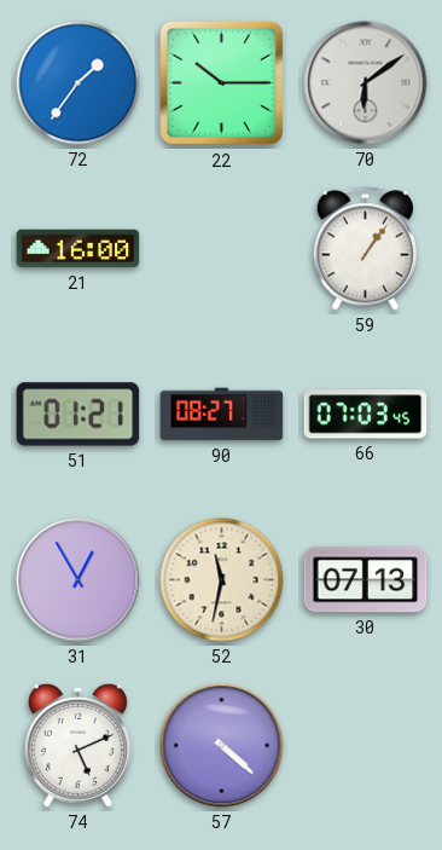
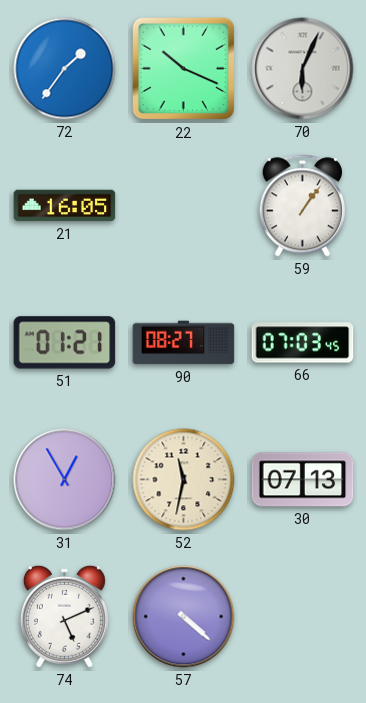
22: 10:15 -> 10:19
70: 6:09 -> 6:04
21: 16:00 -> 16:05
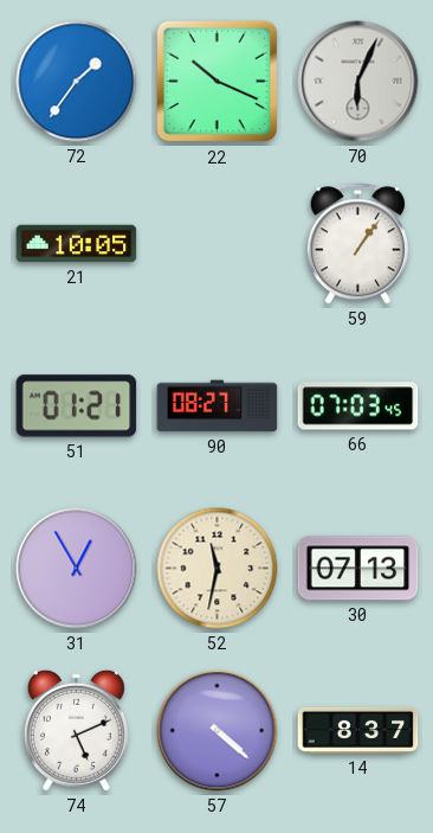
21: 16:05 -> 10:05
14: none -> 8:37
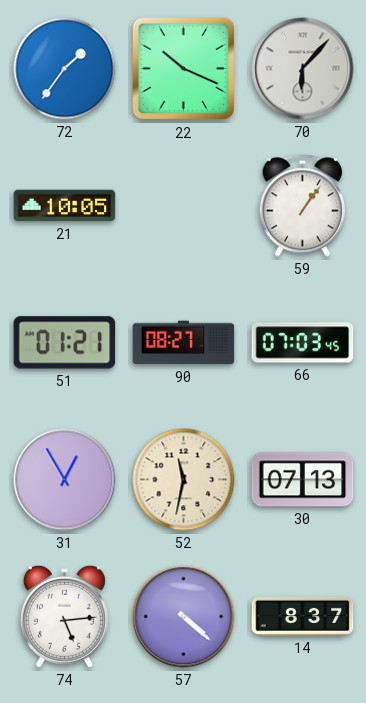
70: 6:04 -> 6:07
74: 5:11 -> 5:14
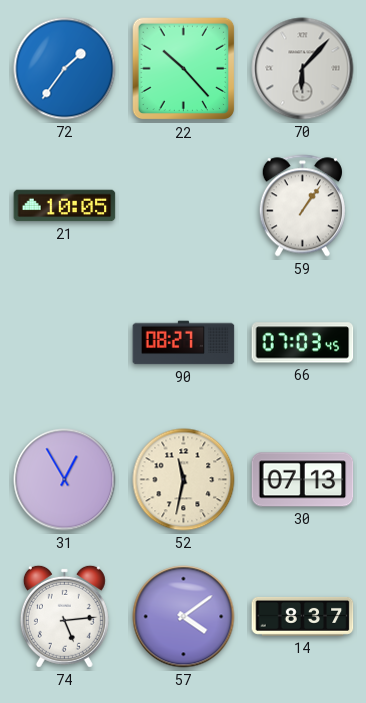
22: 10:19 -> 10:23
51: 01:21 -> none
57: 4:22 -> 4:09
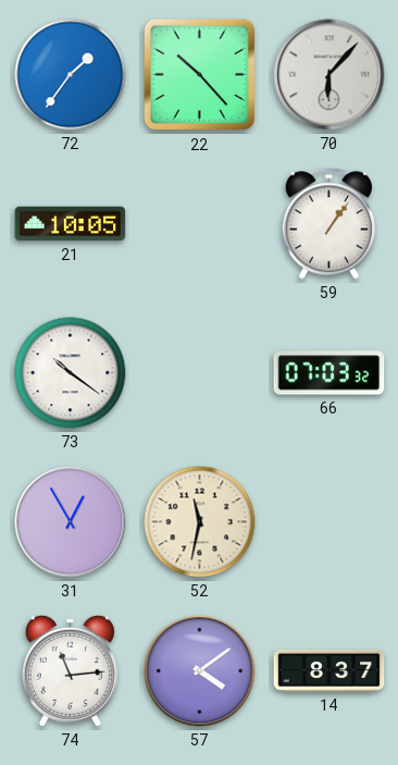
73: none -> 10:21
90: 08:27 -> none
66: 07:03:45 -> 07:03:32
30: 07:13 -> none
74: 5:14 -> 11:14
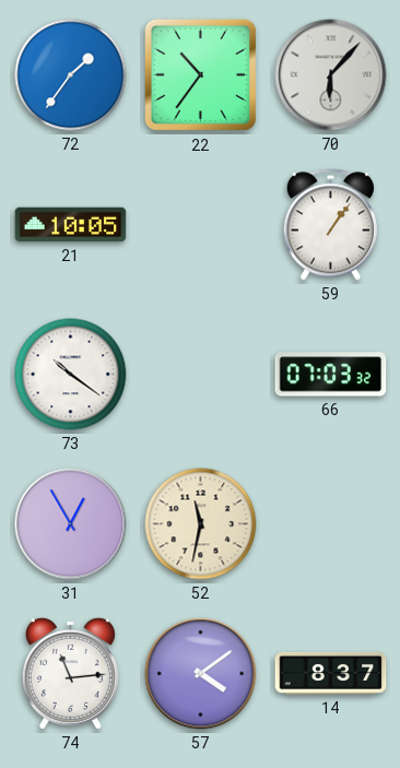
22: 10:23 -> 10:36
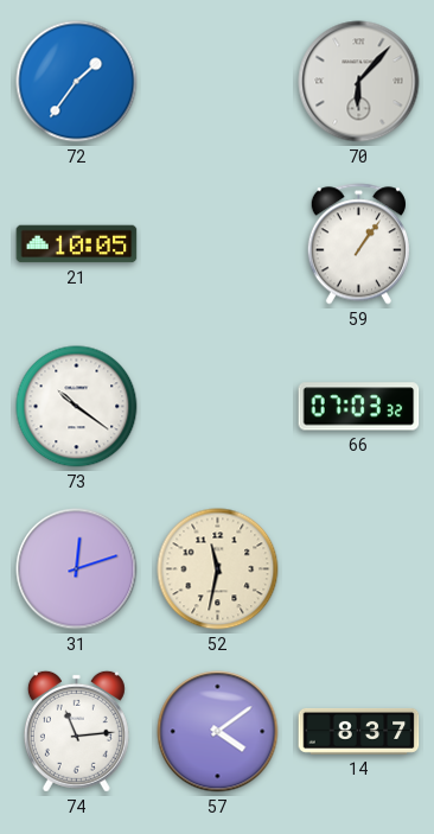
22: 10:36 -> none
31: 12:55 -> 12:12
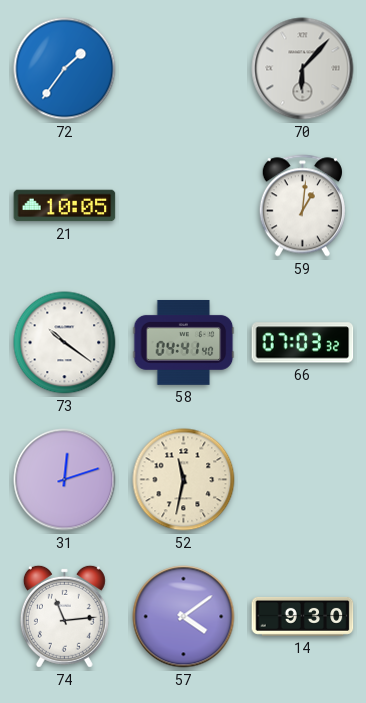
59: 1:06 -> 1:01
58: none -> 04:41
14: 8:37 -> 9:30
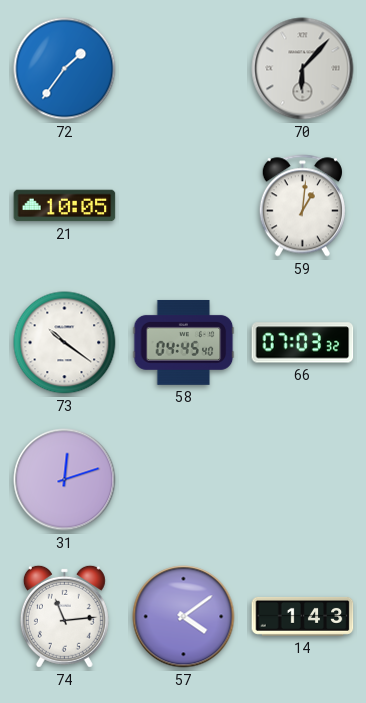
58: 04:41 -> 04:45
52: 11:32 -> none
14: 9:30 -> 1:43
